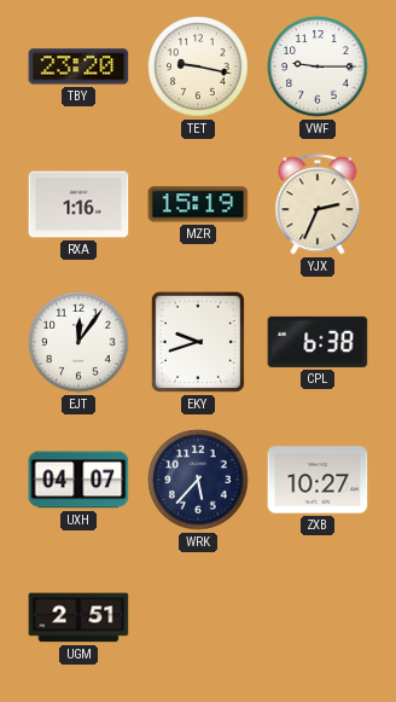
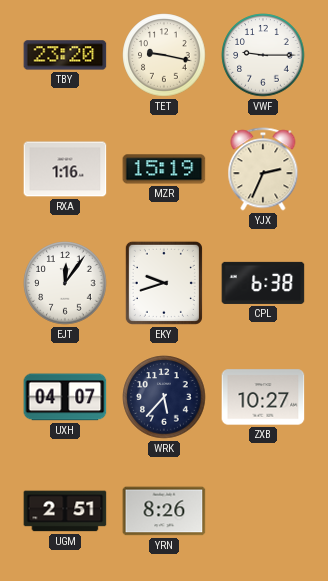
YRN: none -> 8:26
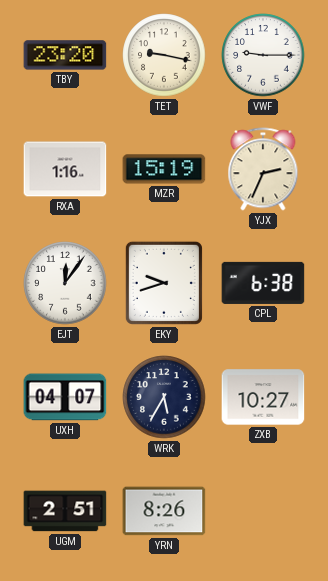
WRK: 5:37 -> 5:35
